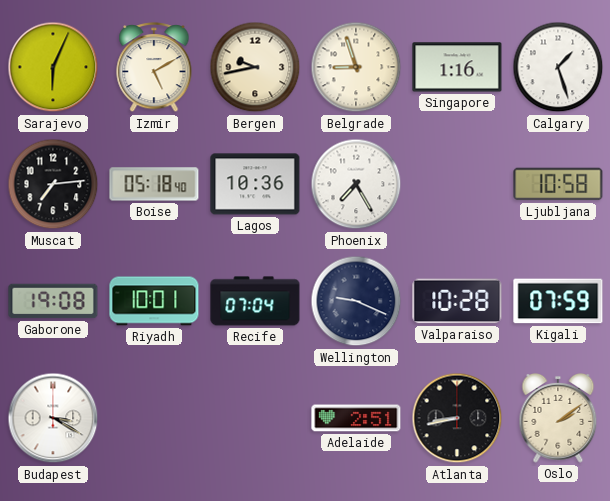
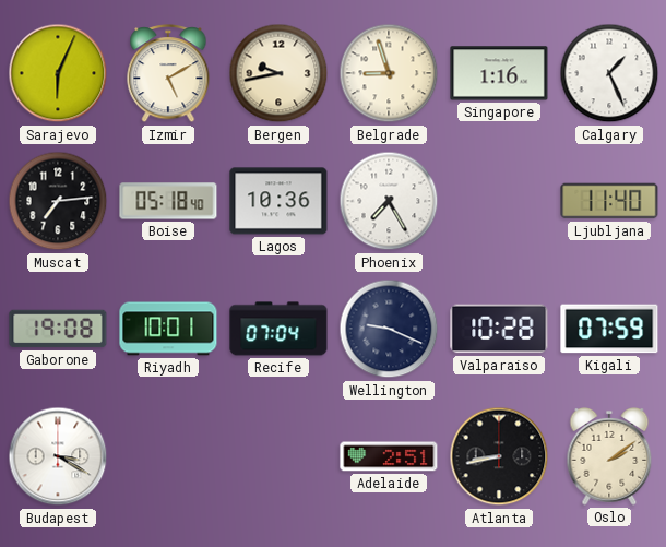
Calgary: 1:27 -> 1:26
Ljubljana: 10:58 -> 11:40
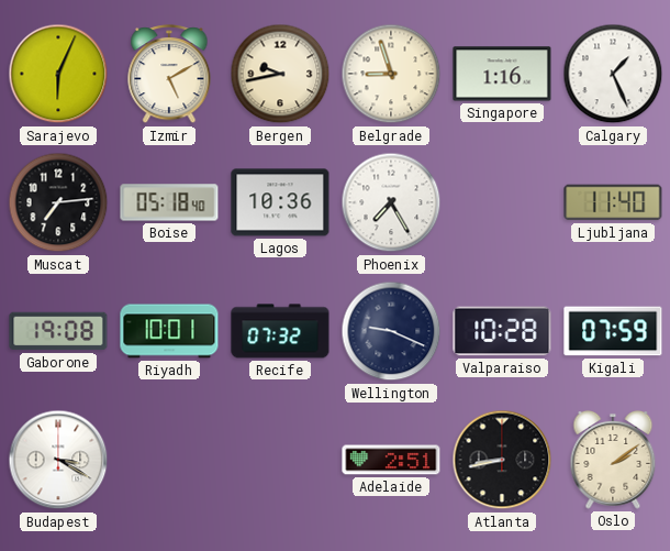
Recife: 07:04 -> 07:32
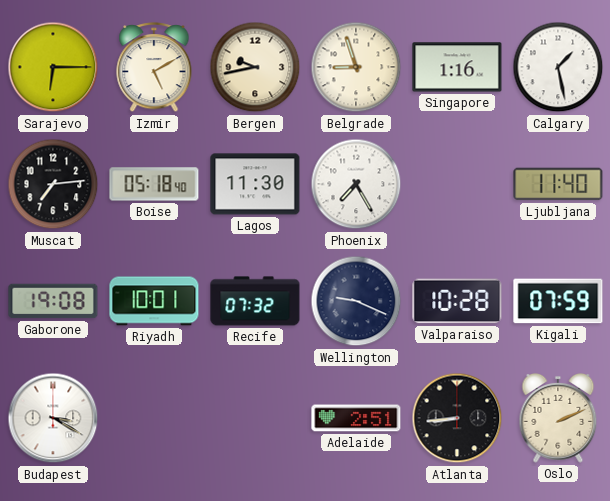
Sarajevo: 6:04 -> 6:15
Calgary: 1:26 -> 1:28
Lagos: 10:36 -> 11:30
Atlanta: 8:43 -> 8:44
Oslo: 2:09 -> 2:11
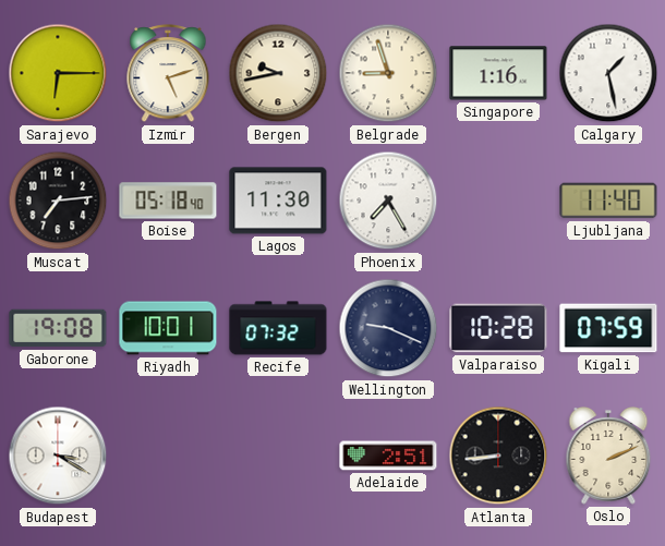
Izmir: 5:10 -> 5:12
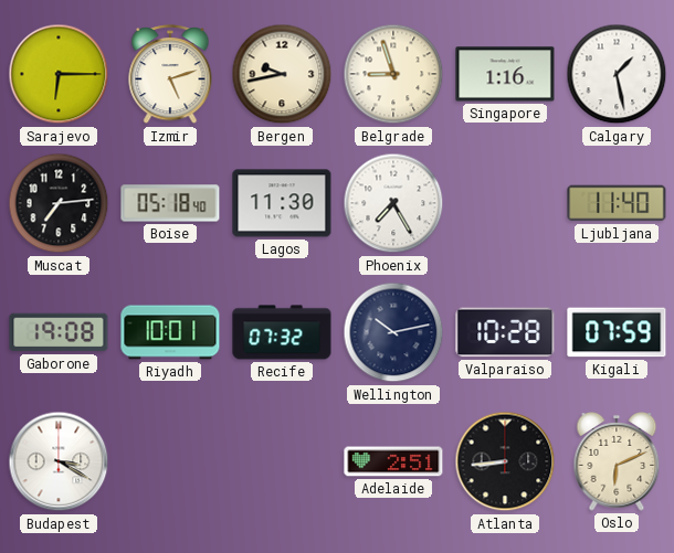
Wellington: 9:19 -> 10:13
Oslo: 2:11 -> 6:11
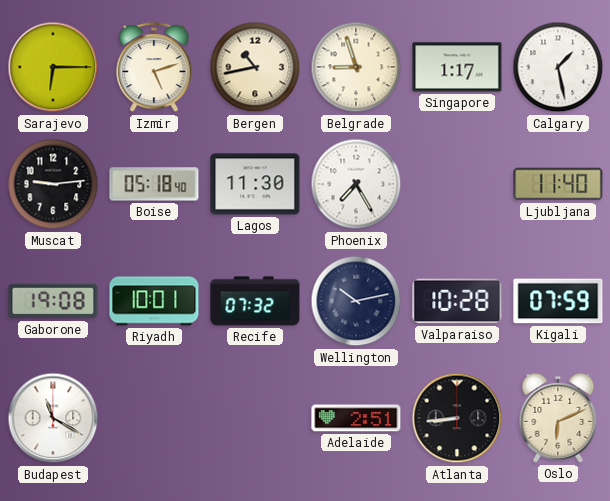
Bergen: 9:43 -> 10:43
Singapore: 1:16 -> 1:17
Muscat: 7:14 -> 9:14
Budapest: 3:20 -> 11:20
